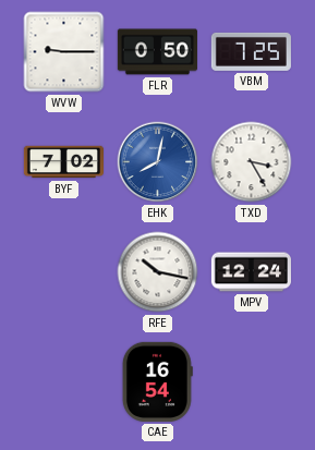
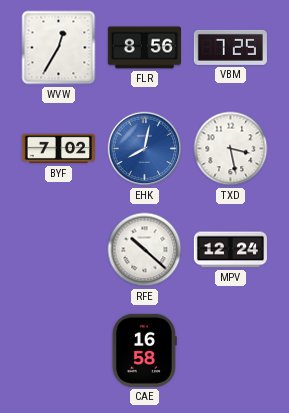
WVW: 9:15 -> 12:35
FLR: 0:50 -> 8:56
TXD: 3:25 -> 3:28
RFE: 10:17 -> 10:22
CAE: 16:54 -> 16:58
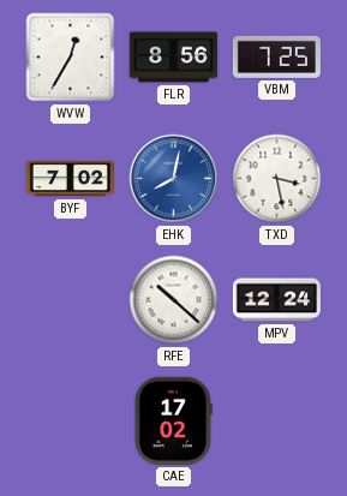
CAE: 16:58 -> 17:02
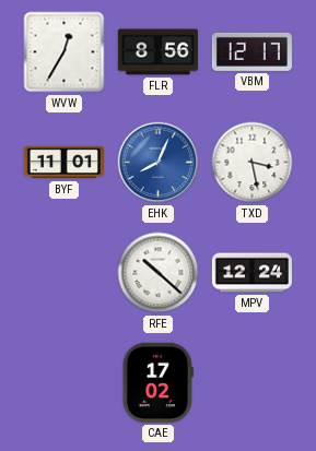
VBM: 7:25 -> 12:17
BYF: 7:02 -> 11:01
EHK: 8:02 -> 8:04
